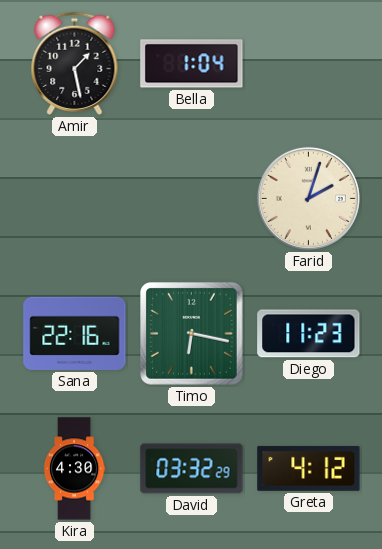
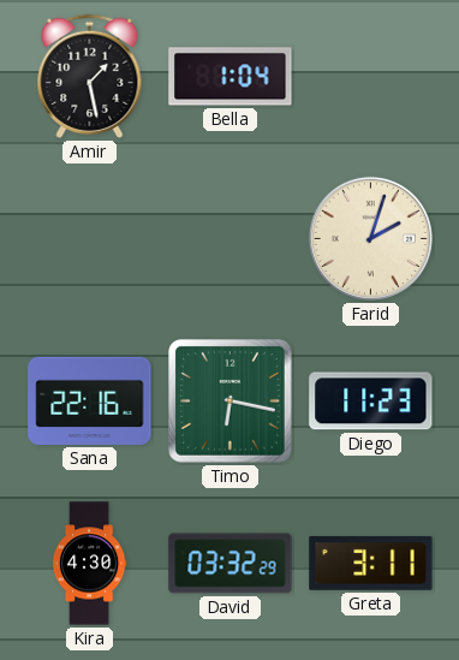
Greta: 4:12 -> 3:11
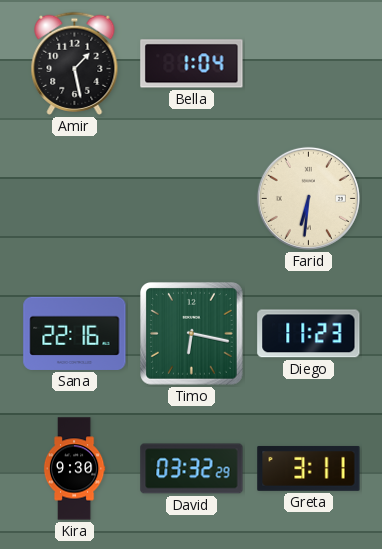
Farid: 2:03 -> 6:31
Kira: 4:30 -> 9:30
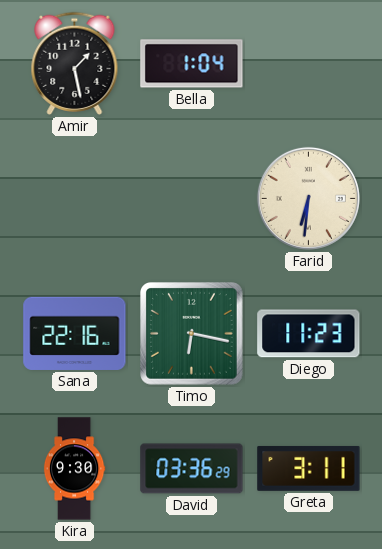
David: 03:32 -> 03:36
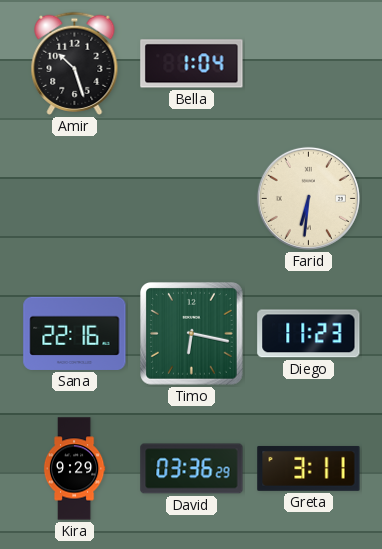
Amir: 1:28 -> 10:27
Kira: 9:30 -> 9:29
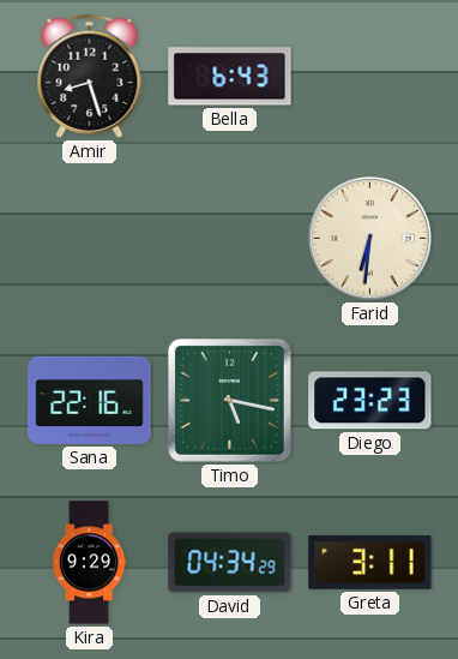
Amir: 10:27 -> 8:27
Bella: 1:04 -> 6:43
Timo: 6:17 -> 5:17
Diego: 11:23 -> 23:23
David: 03:36 -> 04:34
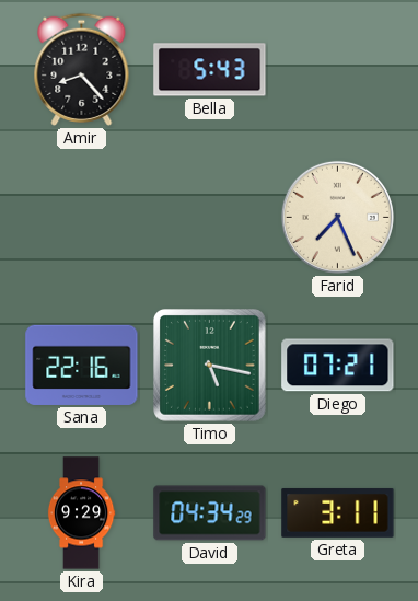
Amir: 8:27 -> 8:23
Bella: 6:43 -> 5:43
Farid: 6:31 -> 7:26
Diego: 23:23 -> 07:21
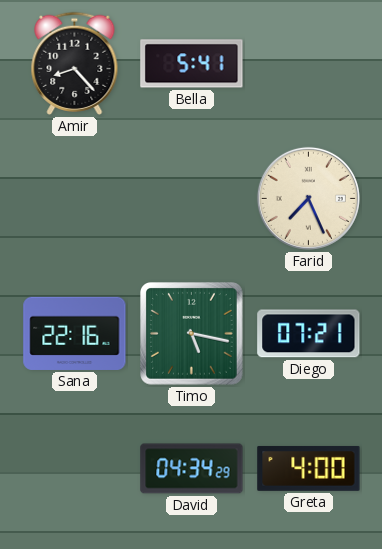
Bella: 5:43 -> 5:41
Kira: 9:29 -> none
Greta: 3:11 -> 4:00
